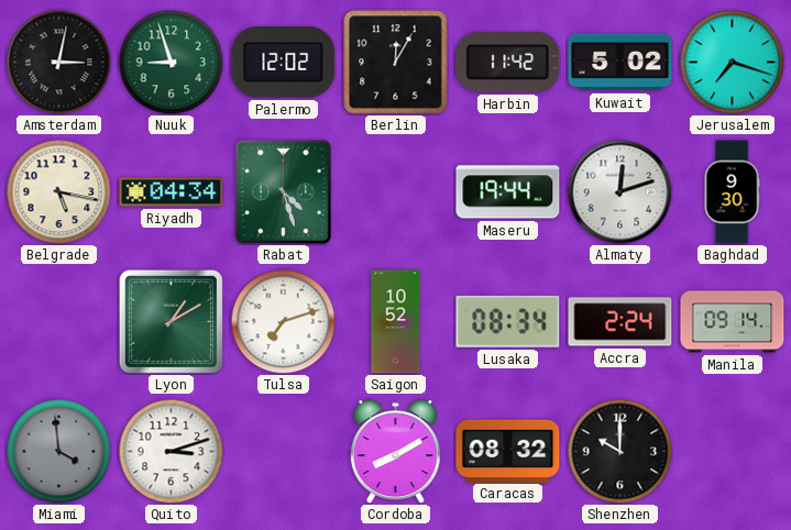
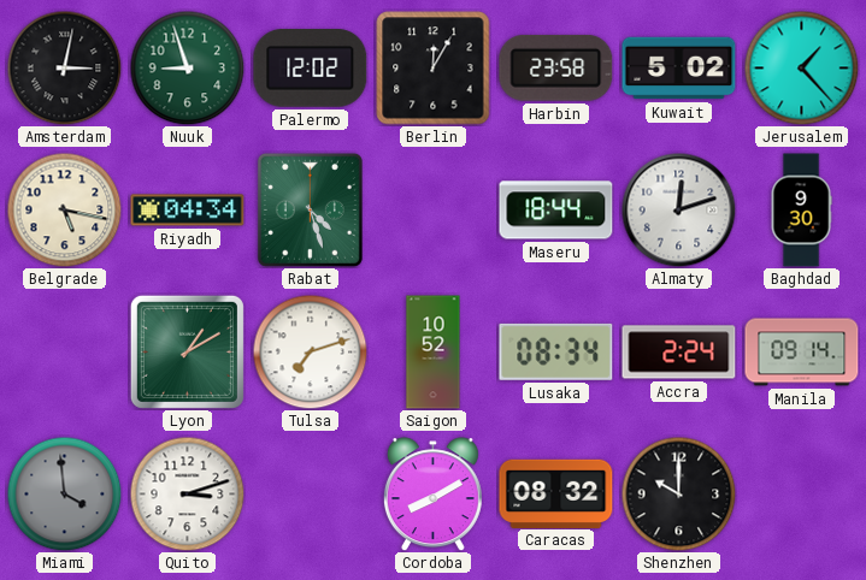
Harbin: 11:42 -> 23:58
Jerusalem: 7:18 -> 1:23
Maseru: 19:44 -> 18:44
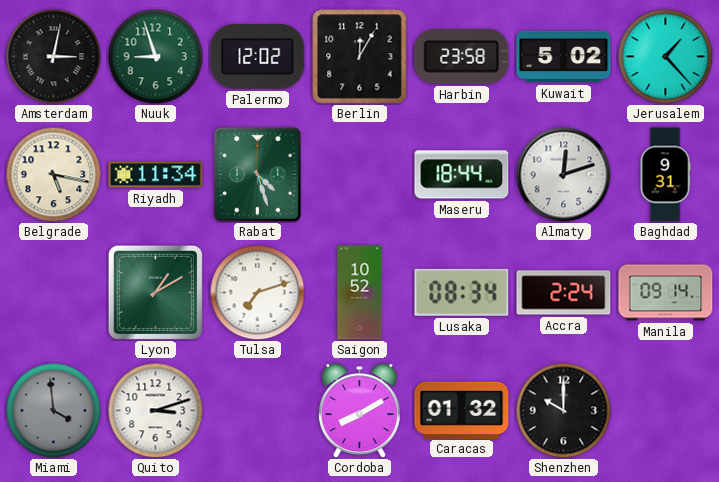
Riyadh: 04:34 -> 11:34
Baghdad: 9:30 -> 9:31
Caracas: 08:32 -> 01:32
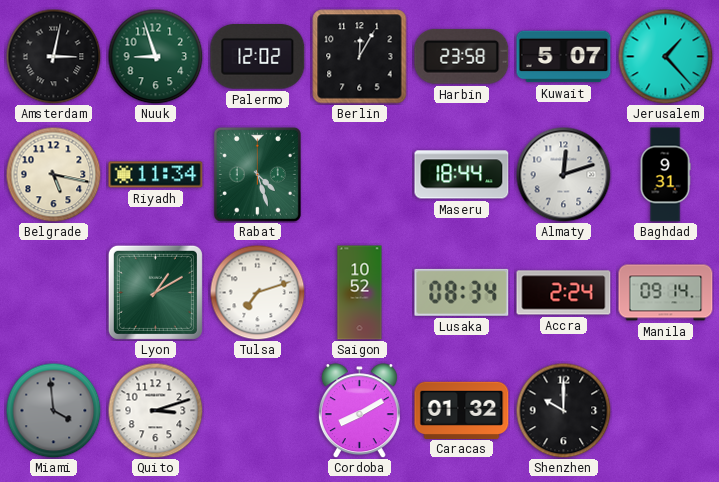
Kuwait: 5:02 -> 5:07
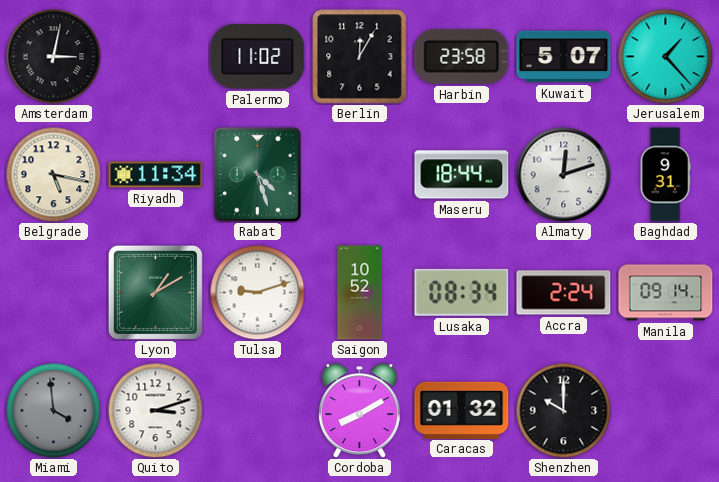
Nuuk: 8:57 -> none
Palermo: 12:02 -> 11:02
Tulsa: 7:12 -> 9:12
